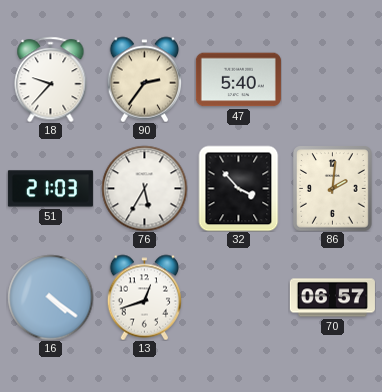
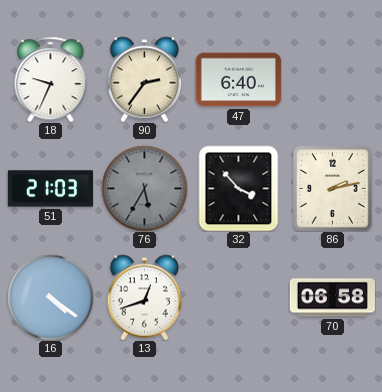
18: 9:37 -> 9:34
47: 5:40 -> 6:40
76 dial: white -> grey
86: 2:01 -> 2:13
70: 06:57 -> 06:58
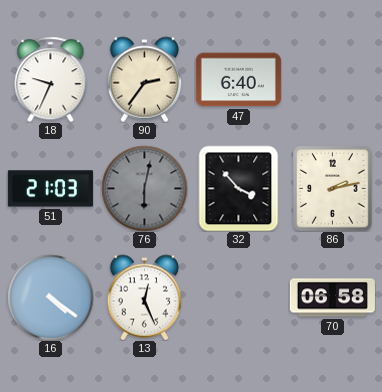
76: 5:35 -> 6:02
13: 12:42 -> 12:26
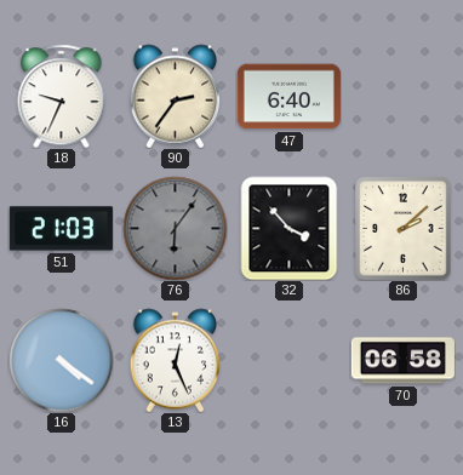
76: 6:02 -> 6:06
86: 2:13 -> 2:08
